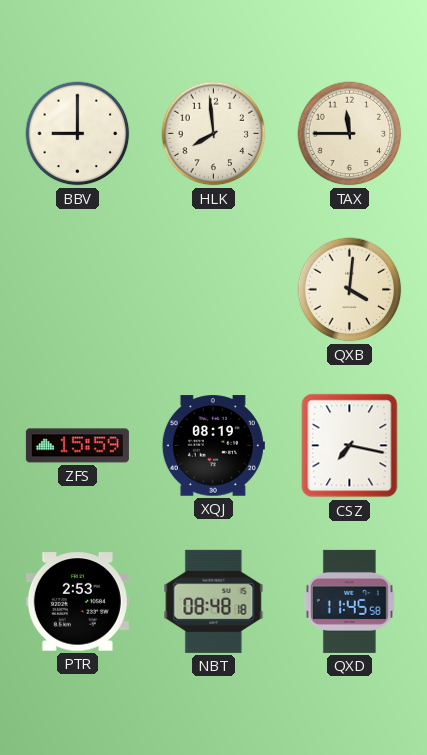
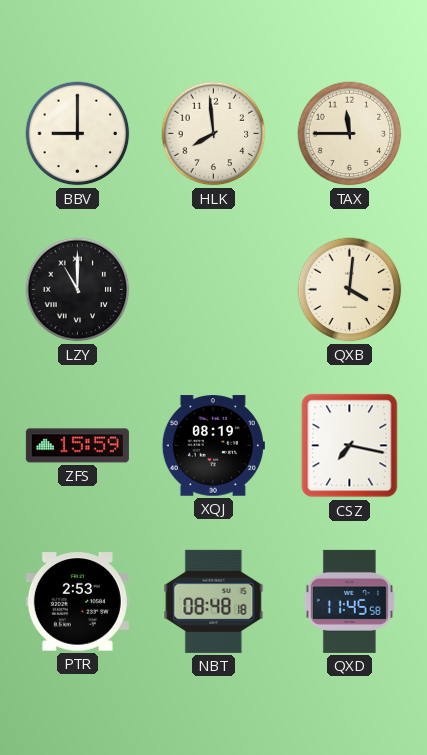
LZY: none -> 11:00
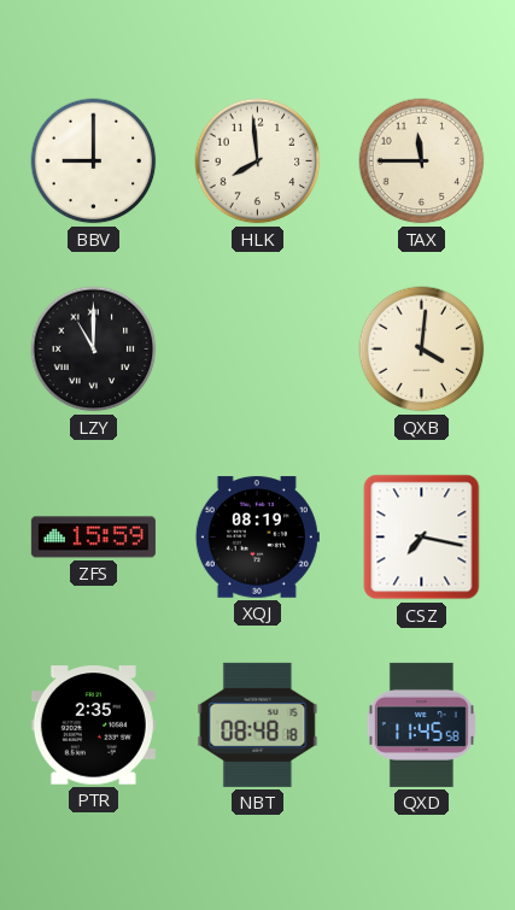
PTR: 2:53 -> 2:35
